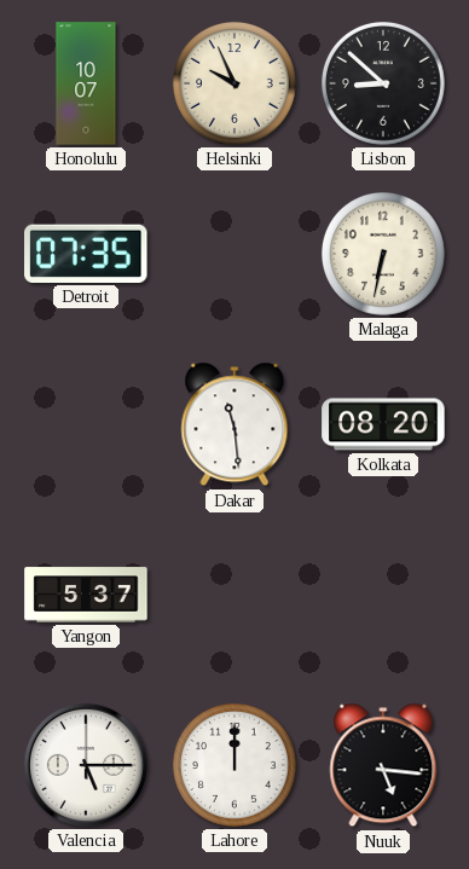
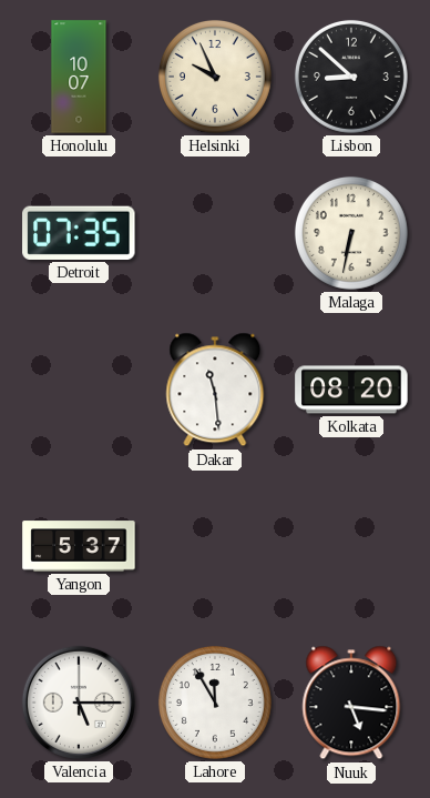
Lahore: 12:00 -> 11:55
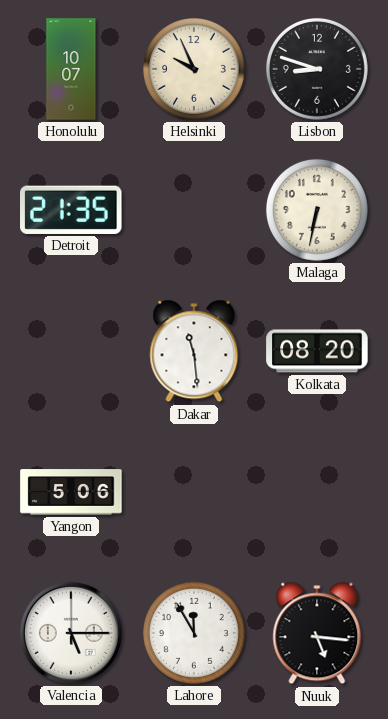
Lisbon: 8:52 -> 8:48
Detroit: 07:35 -> 21:35
Yangon: 5:37 -> 5:06
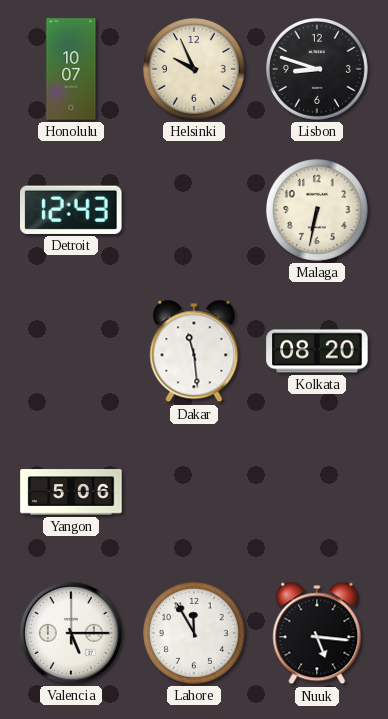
Detroit: 21:35 -> 12:43
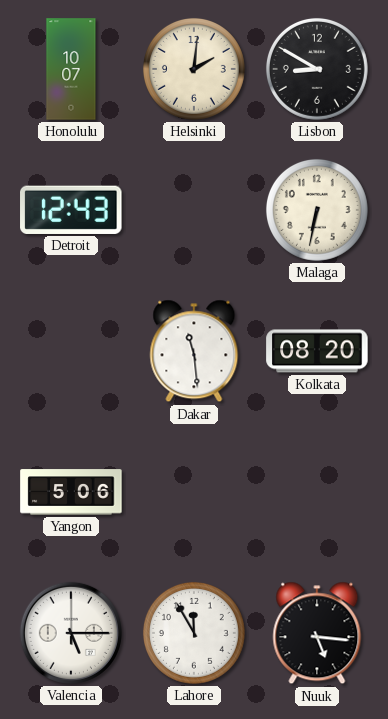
Helsinki: 9:56 -> 2:01
Lisbon: 8:48 -> 8:50
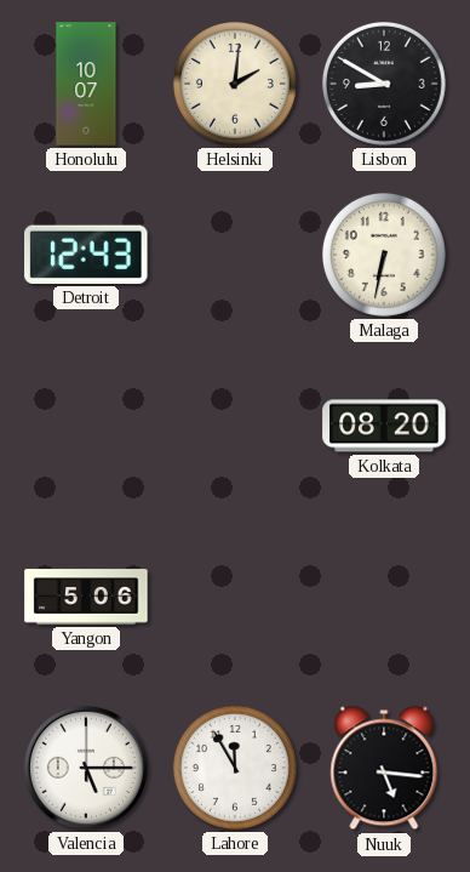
Dakar: 11:29 -> none
